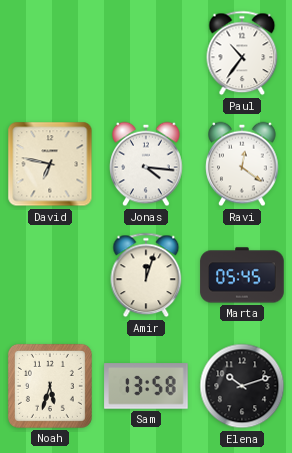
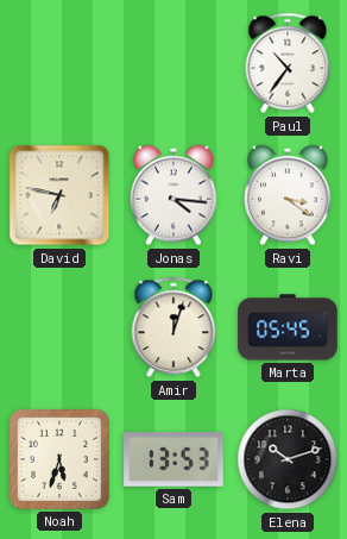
Ravi: 12:21 -> 3:21
Sam: 13:58 -> 13:53
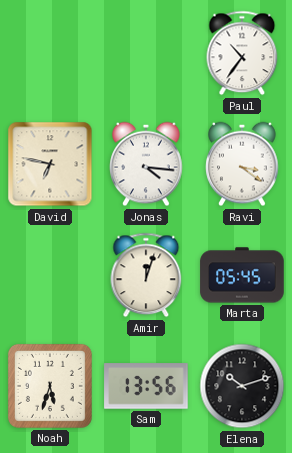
Sam: 13:53 -> 13:56
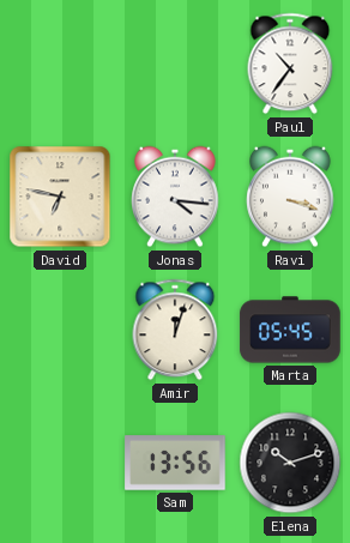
Ravi: 3:21 -> 3:18
Noah: 5:33 -> none
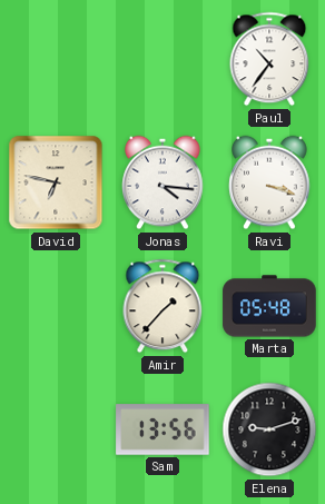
Amir: 12:03 -> 1:37
Marta: 05:45 -> 05:48
Elena: 10:12 -> 9:12
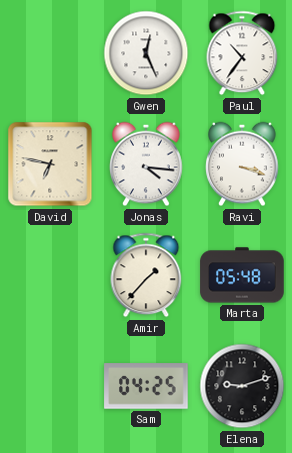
Gwen: none -> 12:26
Sam: 13:56 -> 04:25
